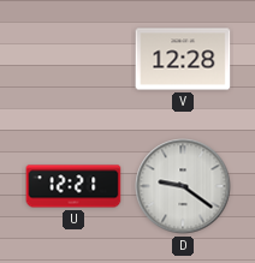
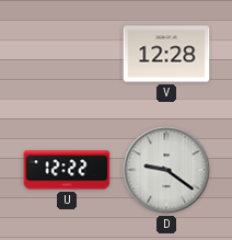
U: 12:21 -> 12:22
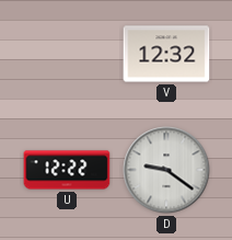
V: 12:28 -> 12:32
